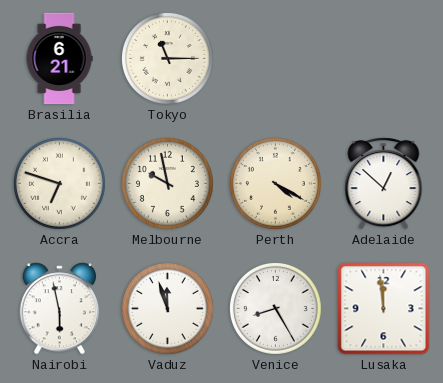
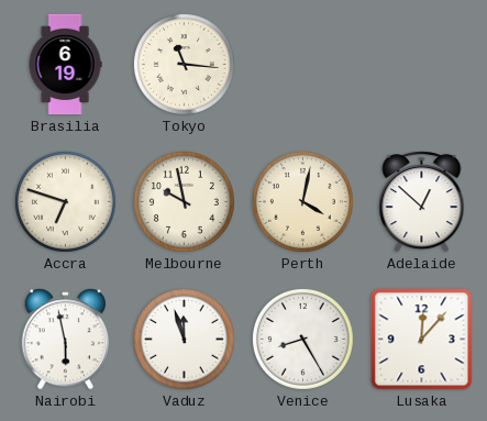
Brasilia: 6:21 -> 6:19
Tokyo: 11:15 -> 11:16
Perth: 4:20 -> 4:02
Lusaka: 11:59 -> 12:07
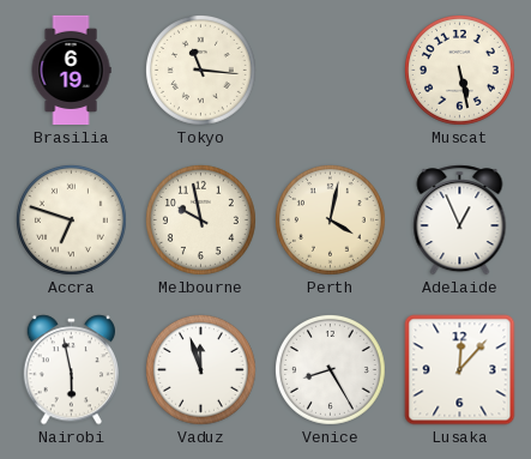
Muscat: none -> 5:28
Adelaide: 12:52 -> 12:56
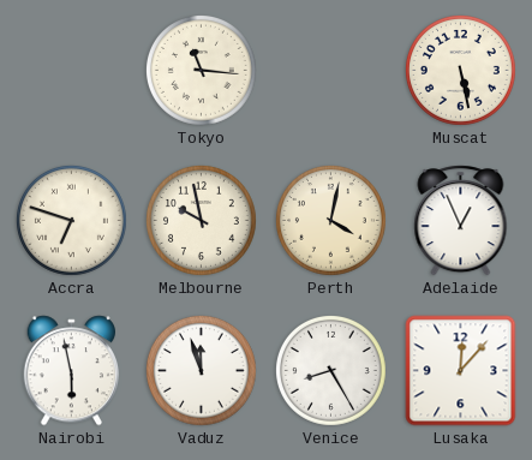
Brasilia: 6:19 -> none
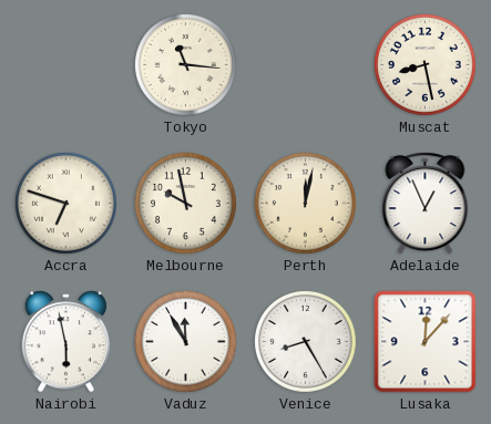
Muscat: 5:28 -> 8:28
Perth: 4:02 -> 12:02
Vaduz: 11:57 -> 11:55
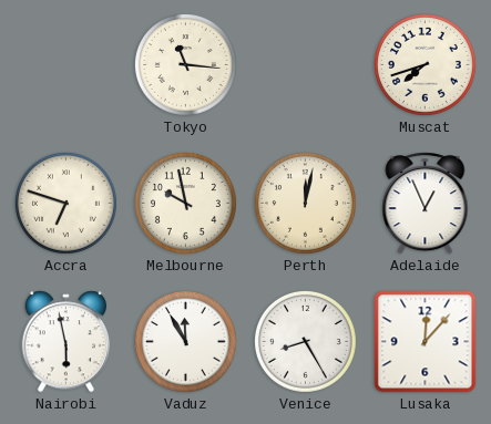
Muscat: 8:28 -> 7:42
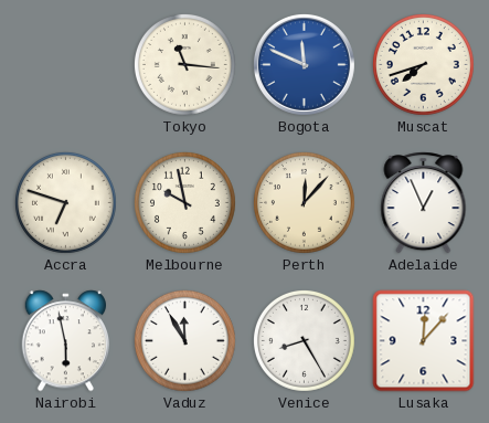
Bogota: none -> 11:49
Perth: 12:02 -> 12:07
